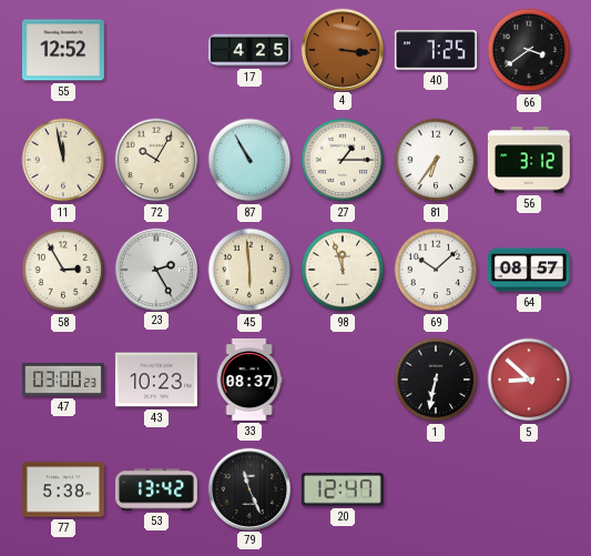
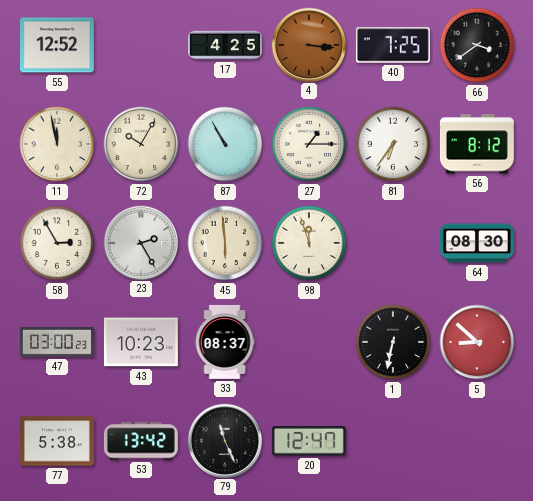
56: 3:12 -> 8:12
69: 10:08 -> none
64: 08:57 -> 08:30
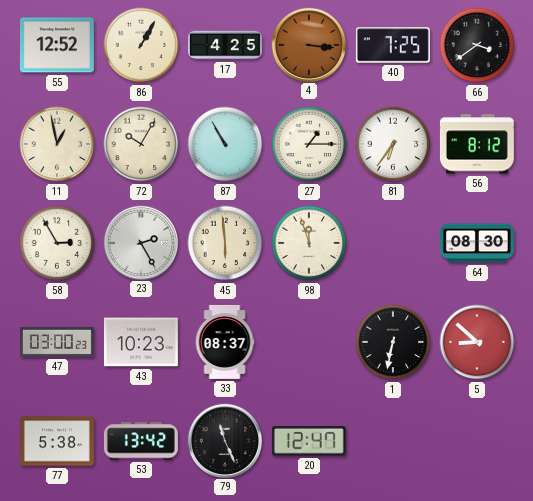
86: none -> 1:05
11: 11:58 -> 12:58
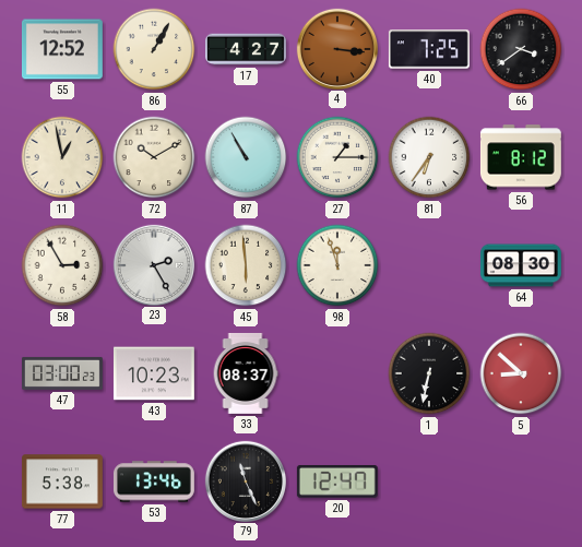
17: 4:25 -> 4:27
72: 10:05 -> 10:10
53: 13:42 -> 13:46
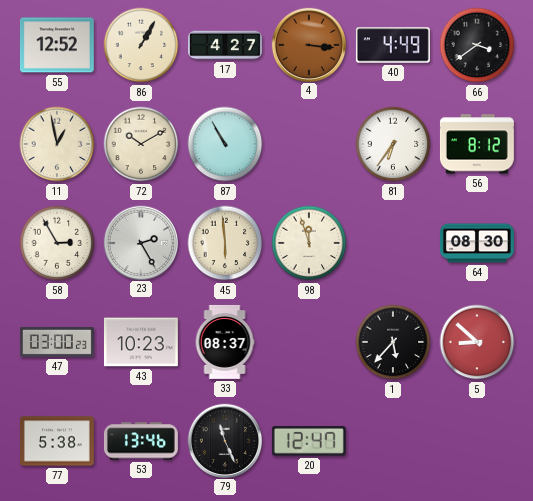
40: 7:25 -> 4:49
27: 1:15 -> none
1: 6:32 -> 5:37
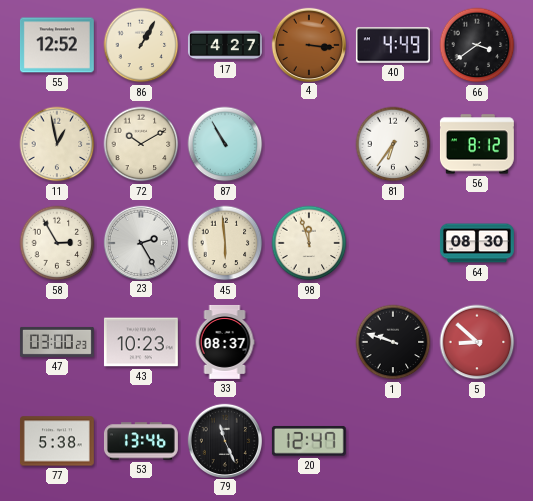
1: 5:37 -> 9:48
